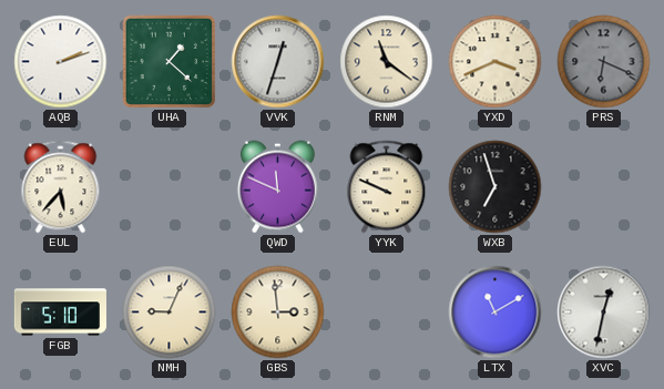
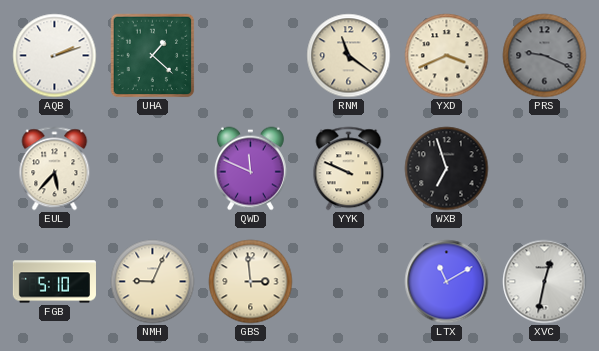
VVK: 12:33 -> none
PRS: 6:19 -> 9:19
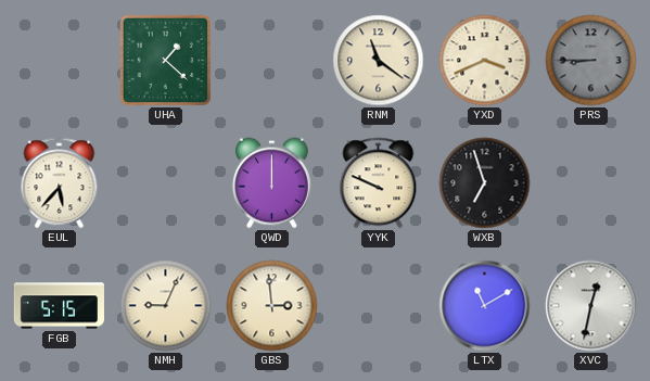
AQB: 2:12 -> none
PRS: 9:19 -> 8:45
QWD: 11:49 -> 12:00
FGB: 5:10 -> 5:15
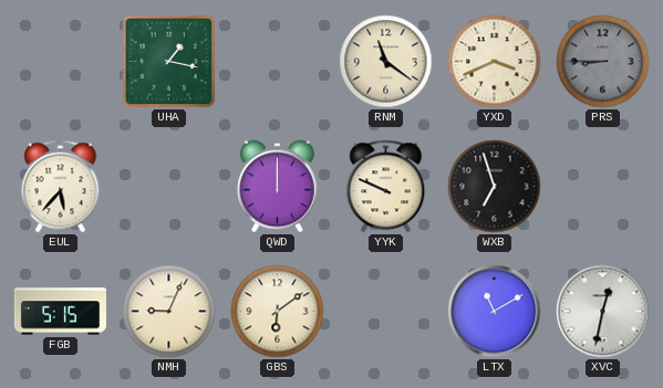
UHA: 1:22 -> 1:17
GBS: 2:59 -> 6:09
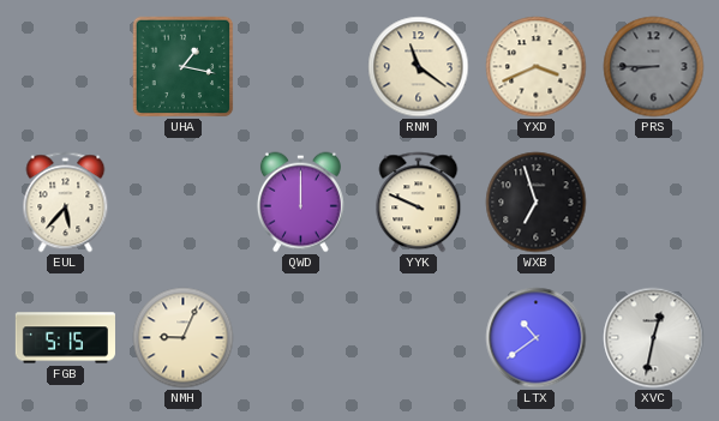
GBS: 6:09 -> none
LTX: 11:10 -> 10:39
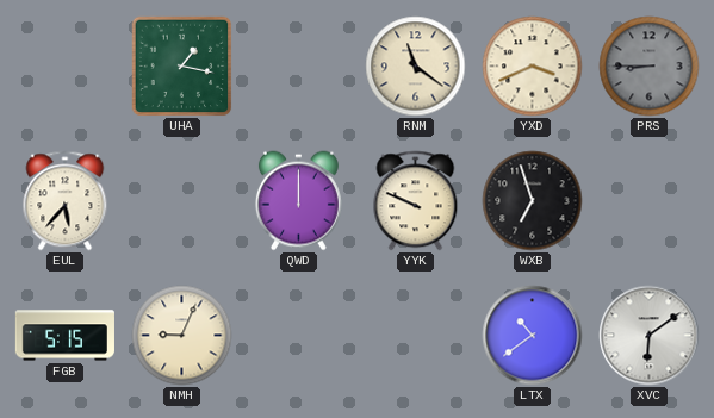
XVC: 12:32 -> 6:09
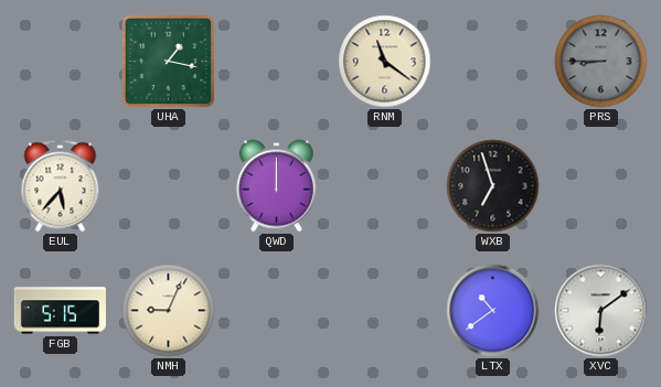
YXD: 3:41 -> none
YYK: 9:49 -> none
